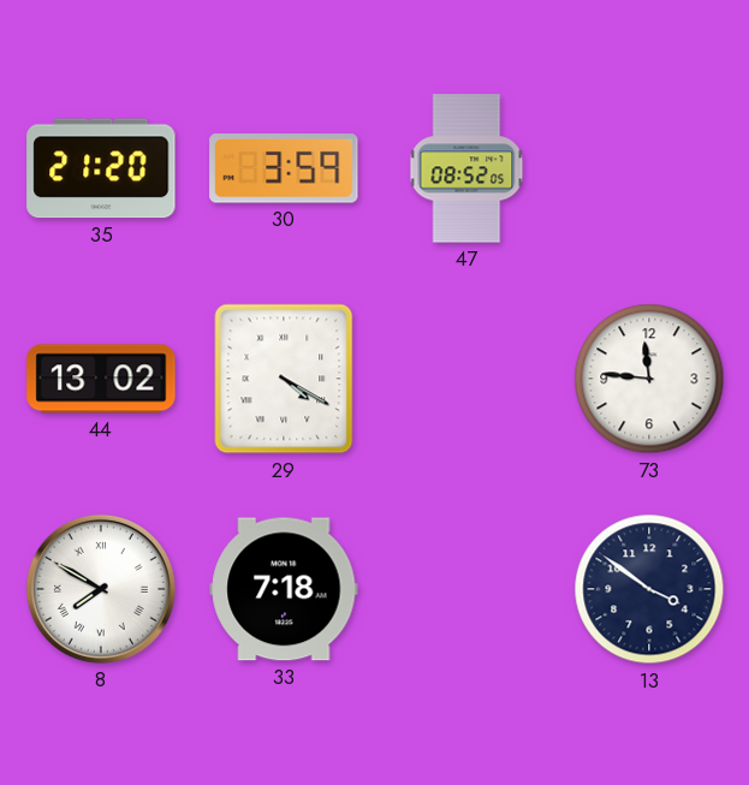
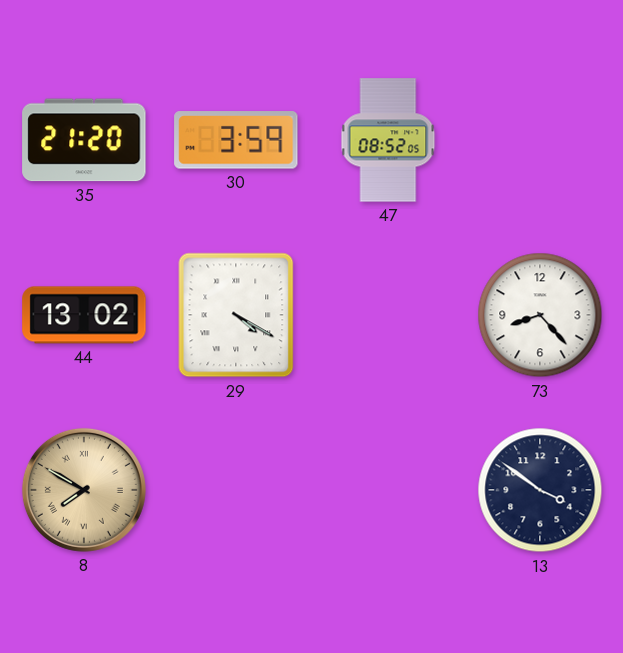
73: 11:46 -> 8:23
8 dial: white -> champagne
33: 7:18 -> none
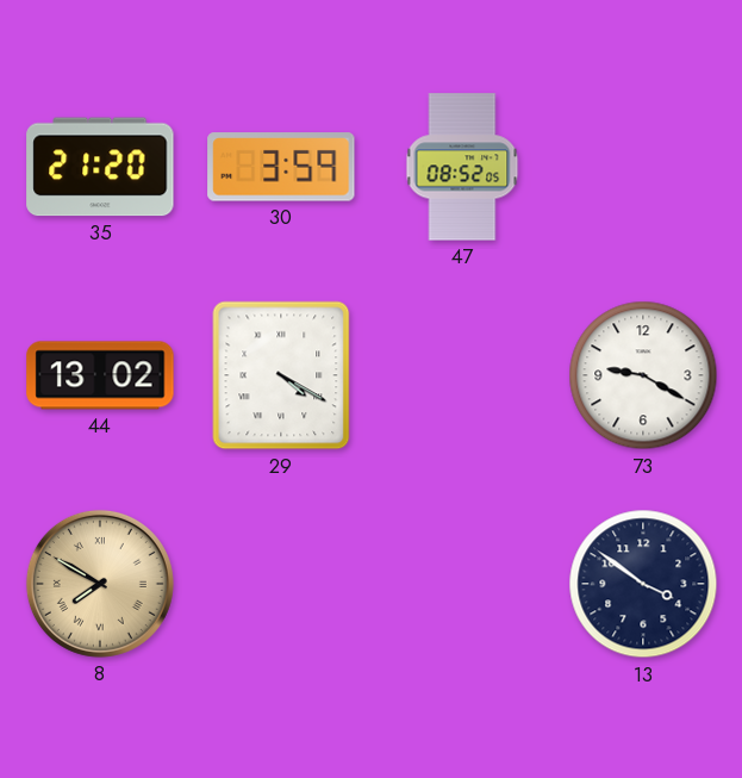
73: 8:23 -> 9:20
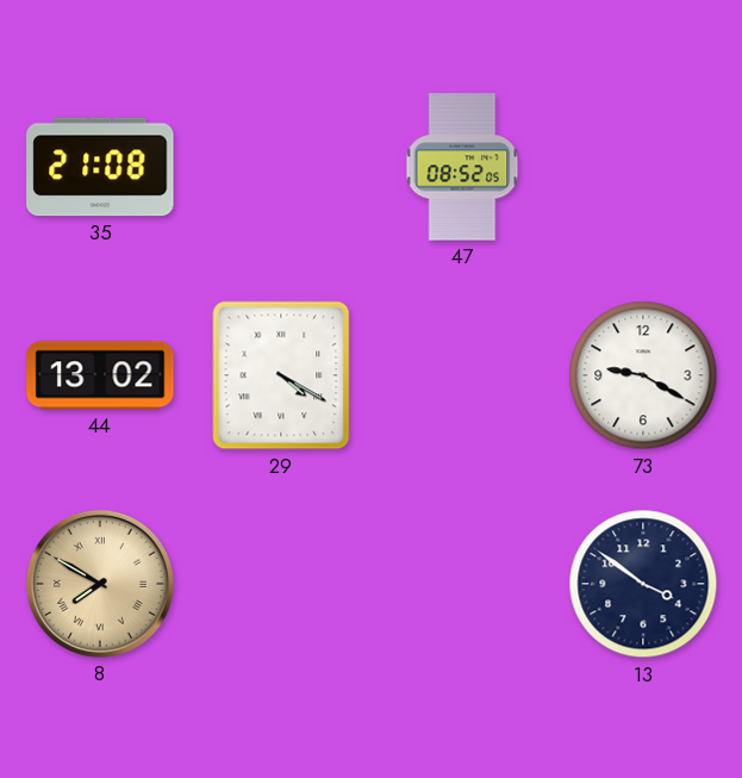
35: 21:20 -> 21:08
30: 3:59 -> none
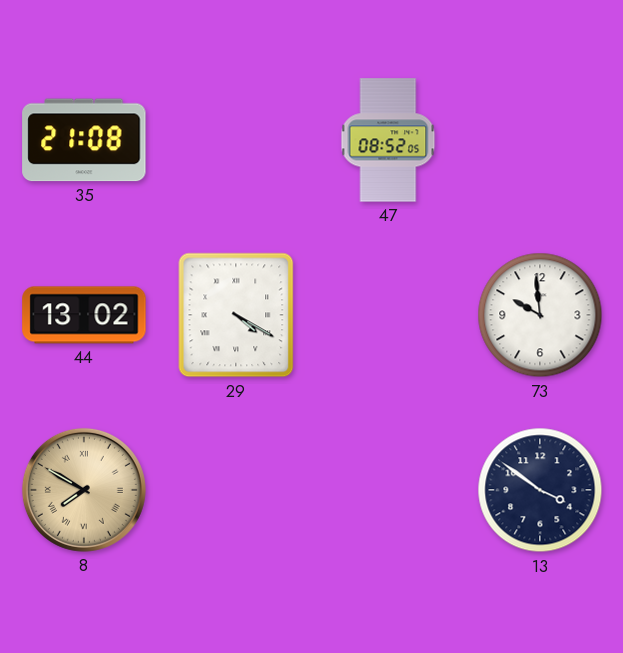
73: 9:20 -> 9:59
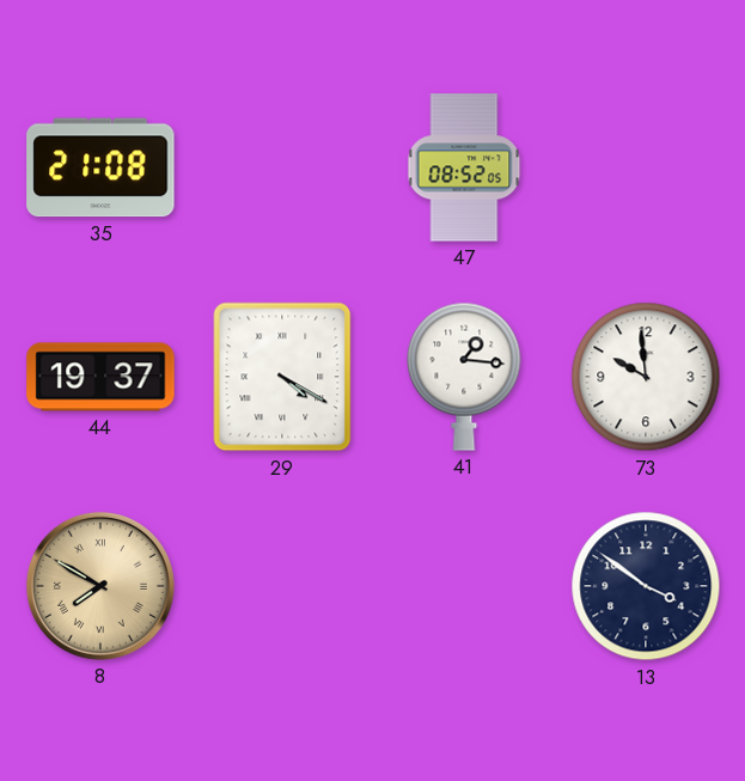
44: 13:02 -> 19:37
41: none -> 1:16
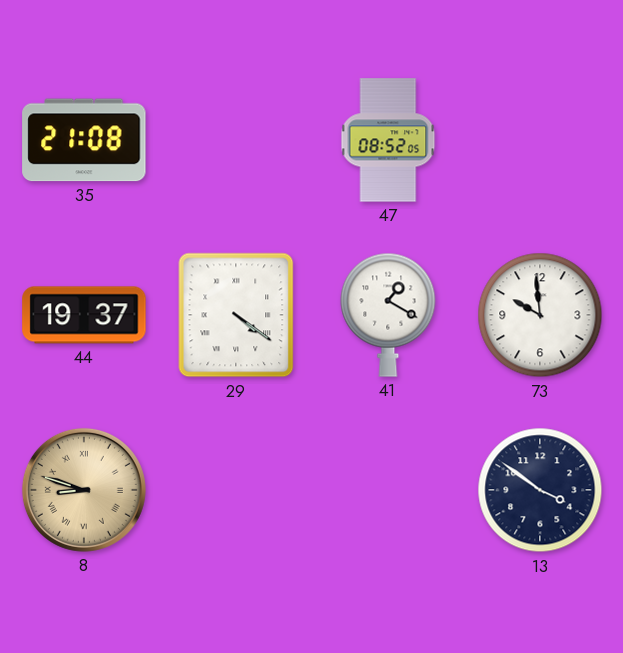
29: 4:20 -> 4:21
41: 1:16 -> 1:20
8: 7:50 -> 8:48
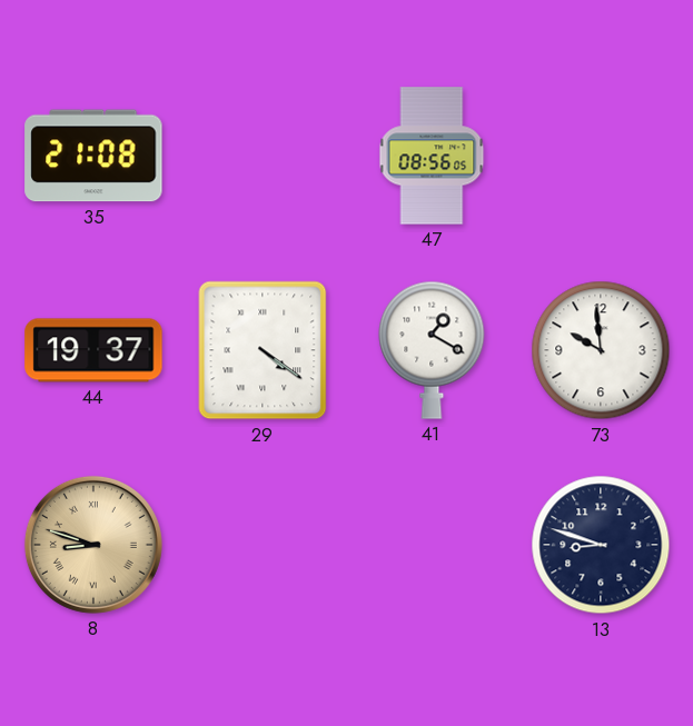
47: 08:52 -> 08:56
13: 3:51 -> 8:48
